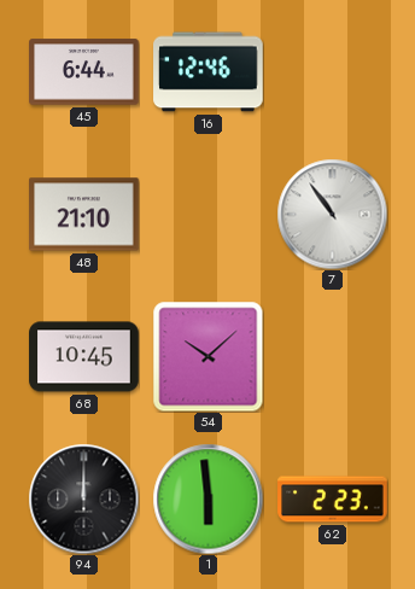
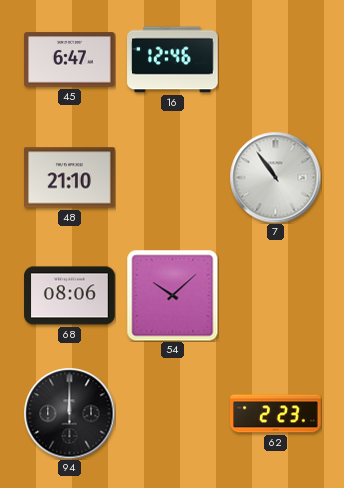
45: 6:44 -> 6:47
68: 10:45 -> 08:06
1: 5:59 -> none
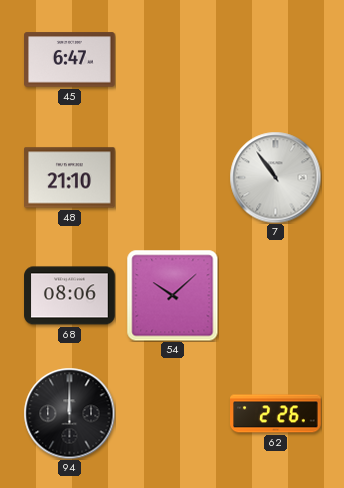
16: 12:46 -> none
62: 2:23 -> 2:26
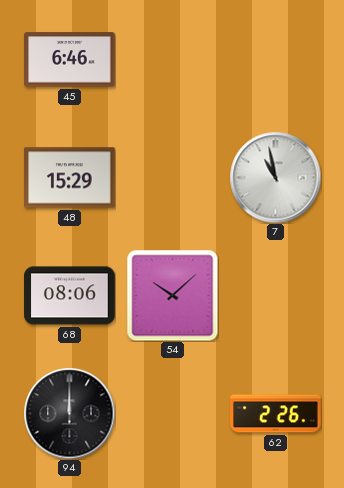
45: 6:47 -> 6:46
48: 21:10 -> 15:29
7: 10:54 -> 10:58
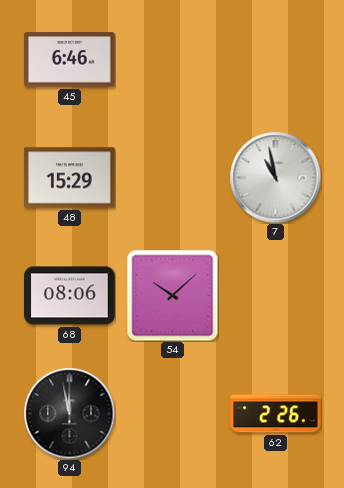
94: 12:00 -> 11:58
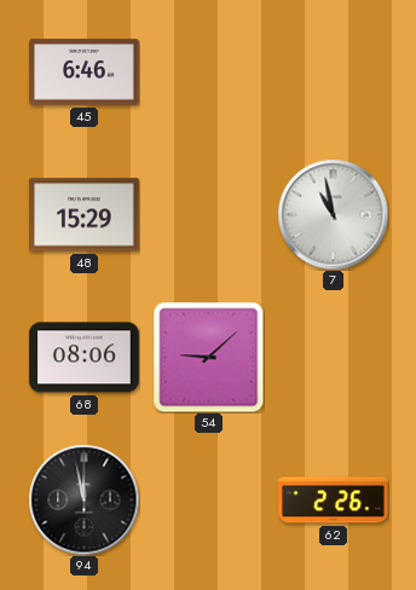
54: 10:08 -> 9:08
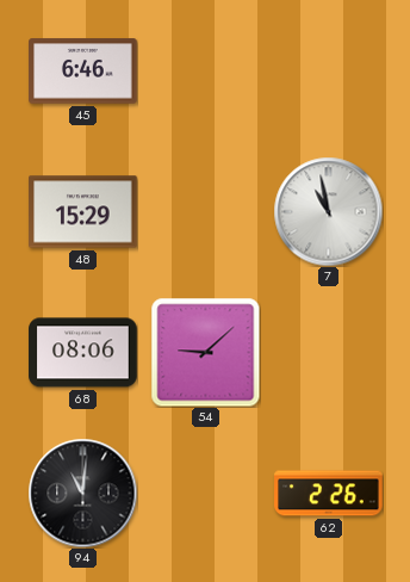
94: 11:58 -> 11:01
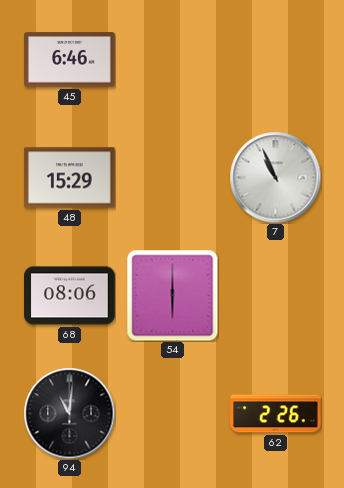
7: 10:58 -> 10:56
54: 9:08 -> 6:00
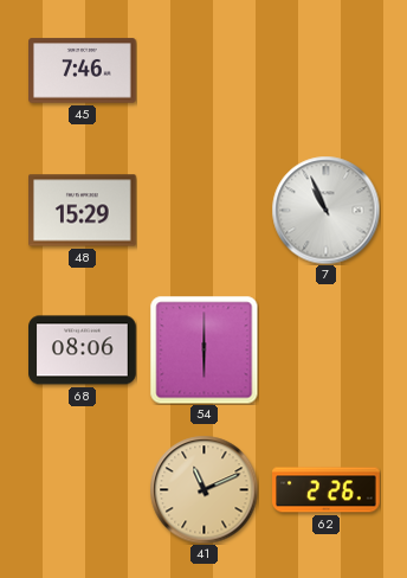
45: 6:46 -> 7:46
94: 11:01 -> none
41: none -> 11:11
